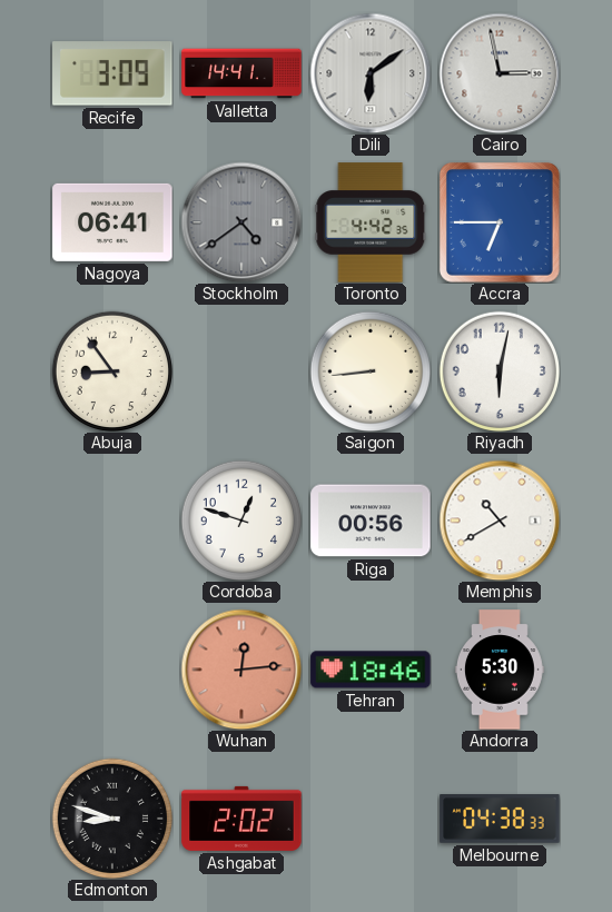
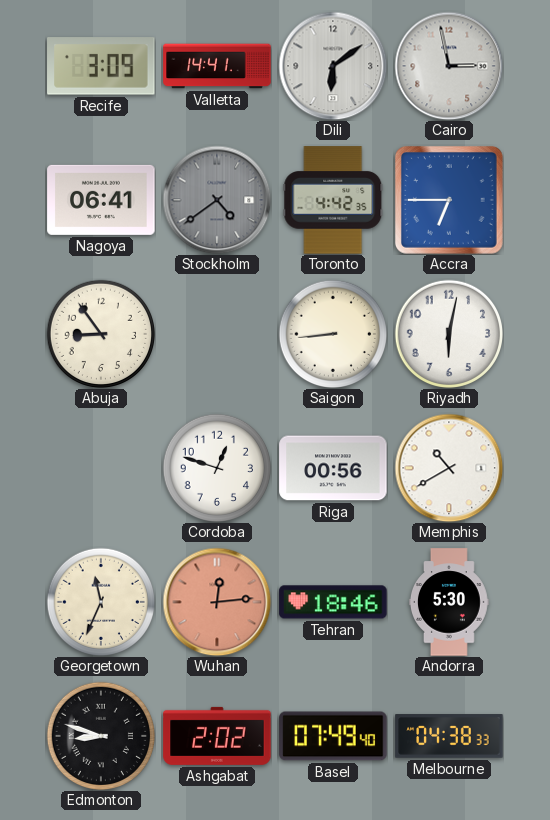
Georgetown: none -> 11:34
Basel: none -> 07:49
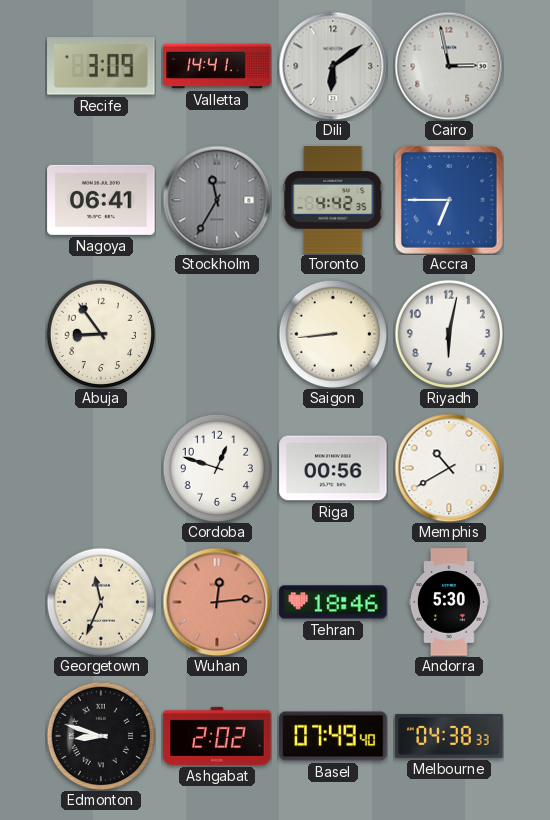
Stockholm: 4:39 -> 11:35
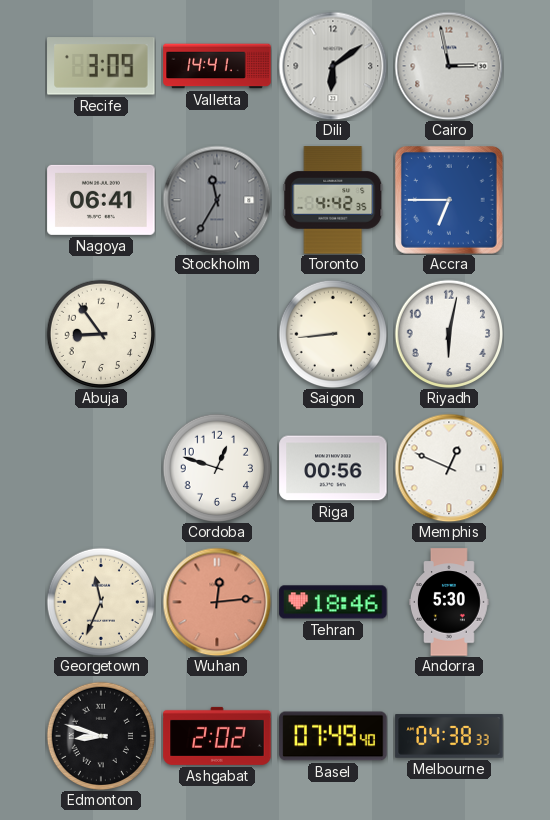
Memphis: 10:40 -> 12:49
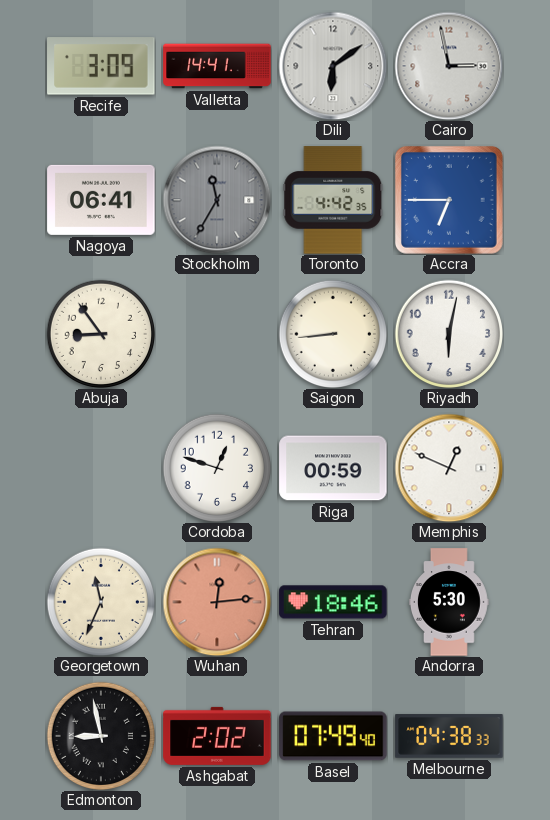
Riga: 00:56 -> 00:59
Edmonton: 8:48 -> 8:58
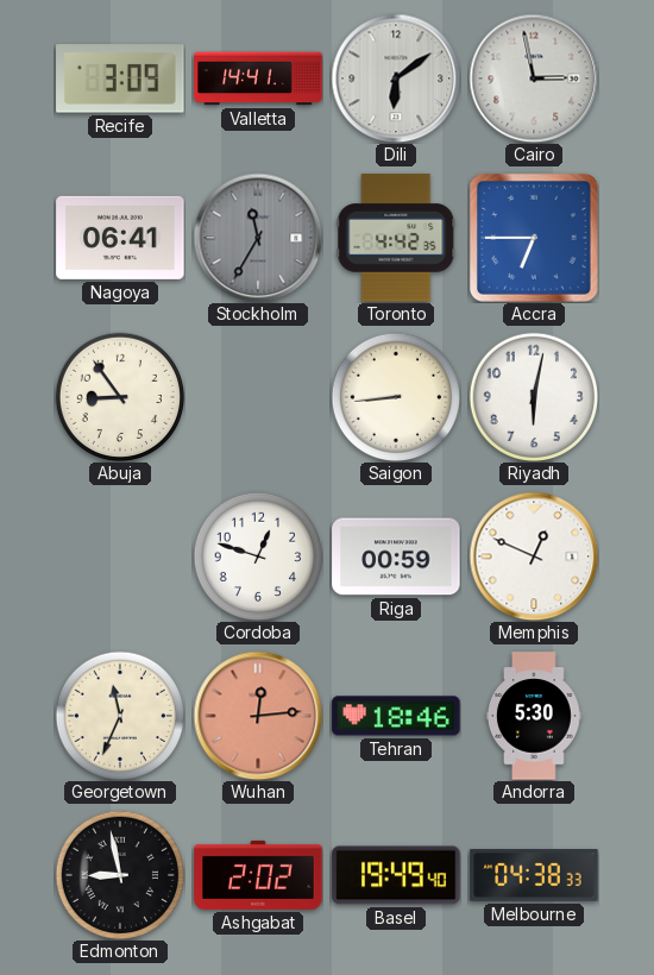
Basel: 07:49 -> 19:49
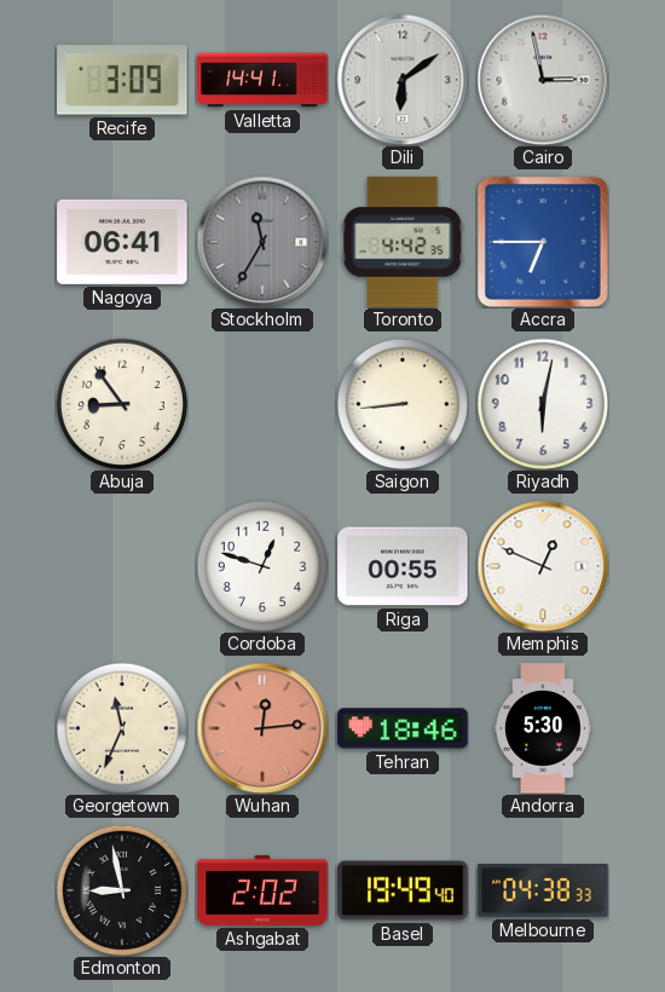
Riga: 00:59 -> 00:55
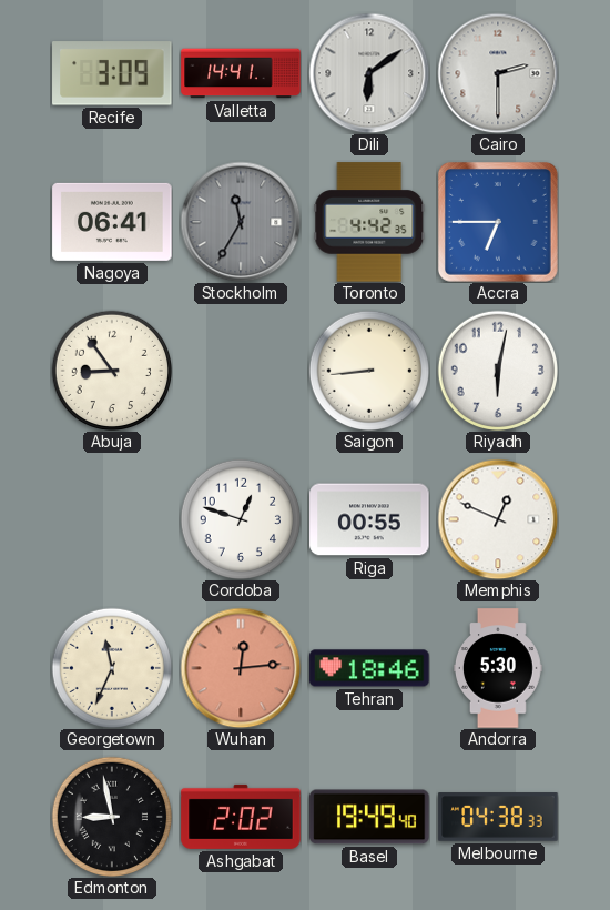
Cairo: 2:58 -> 2:30
